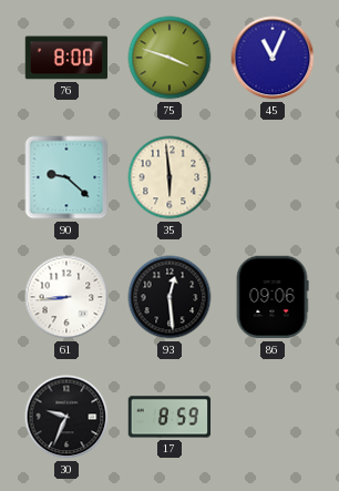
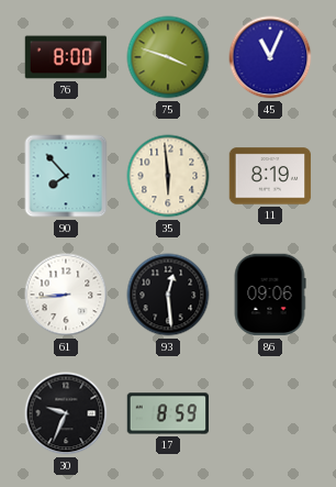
90: 9:22 -> 7:53
11: none -> 8:19
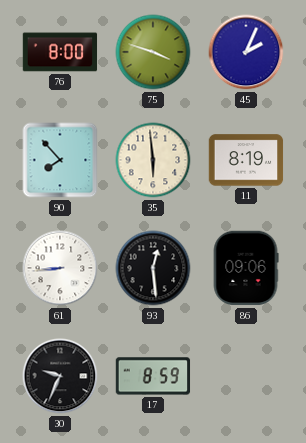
45: 11:04 -> 2:04
